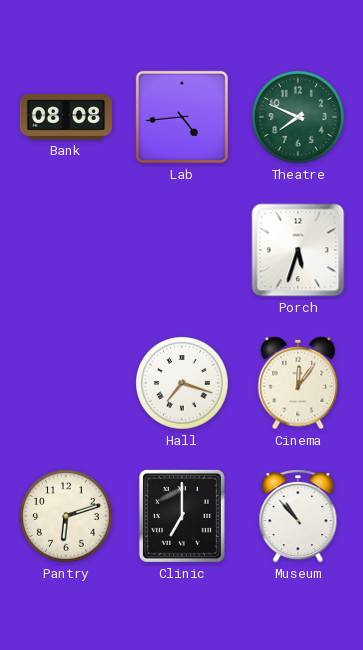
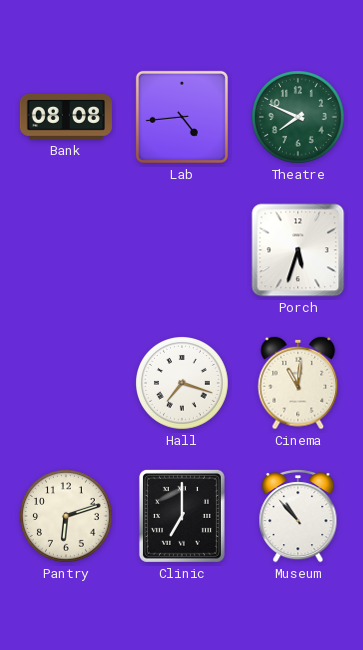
Cinema: 12:06 -> 11:01
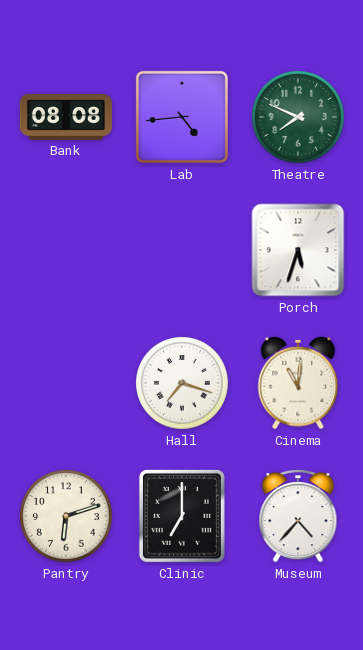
Museum: 10:53 -> 4:37
